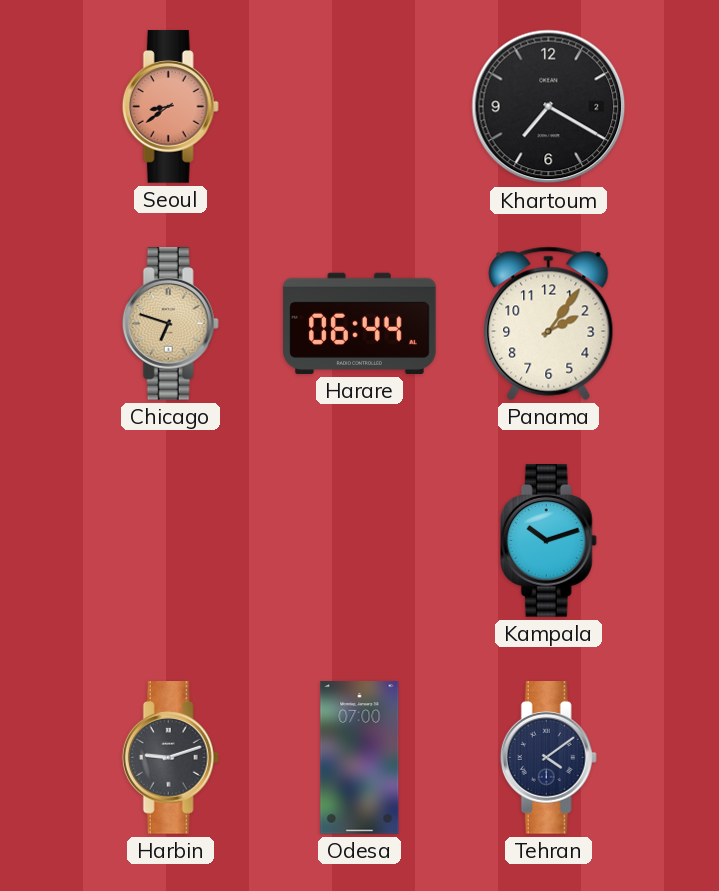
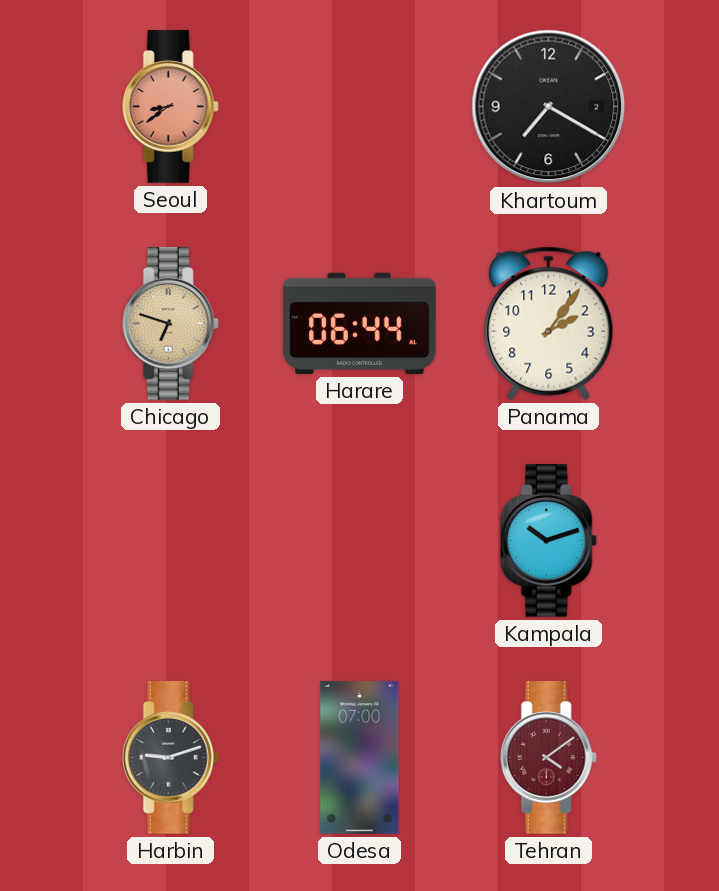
Tehran dial: navy -> burgundy
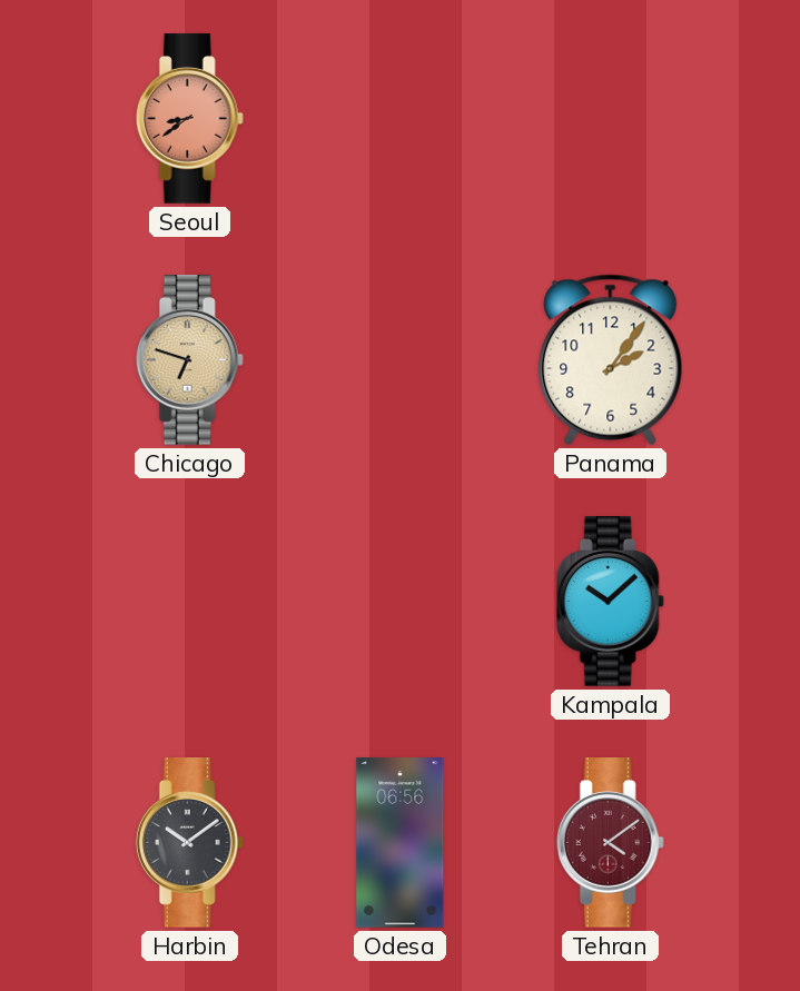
Khartoum: 7:20 -> none
Harare: 06:44 -> none
Kampala: 10:12 -> 10:08
Harbin: 9:12 -> 10:09
Odesa: 07:00 -> 06:56
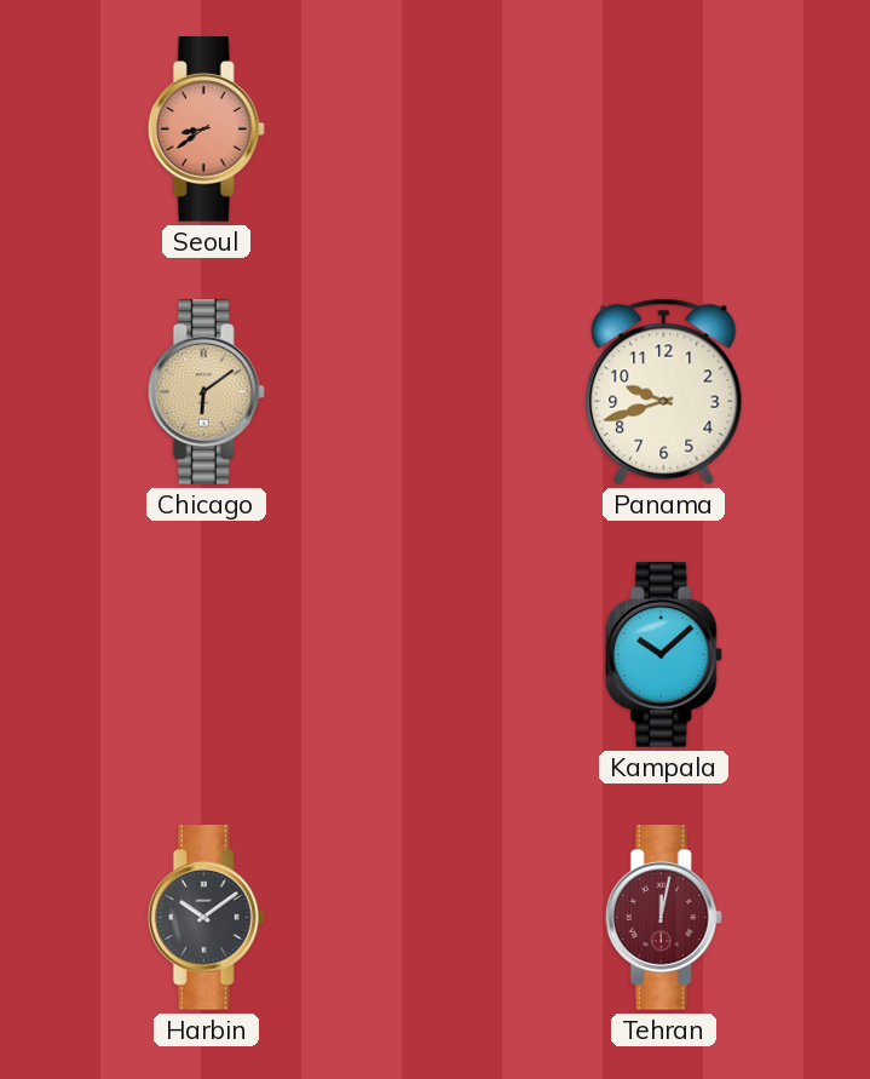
Chicago: 6:48 -> 6:09
Panama: 2:06 -> 9:42
Odesa: 06:56 -> none
Tehran: 4:09 -> 12:02
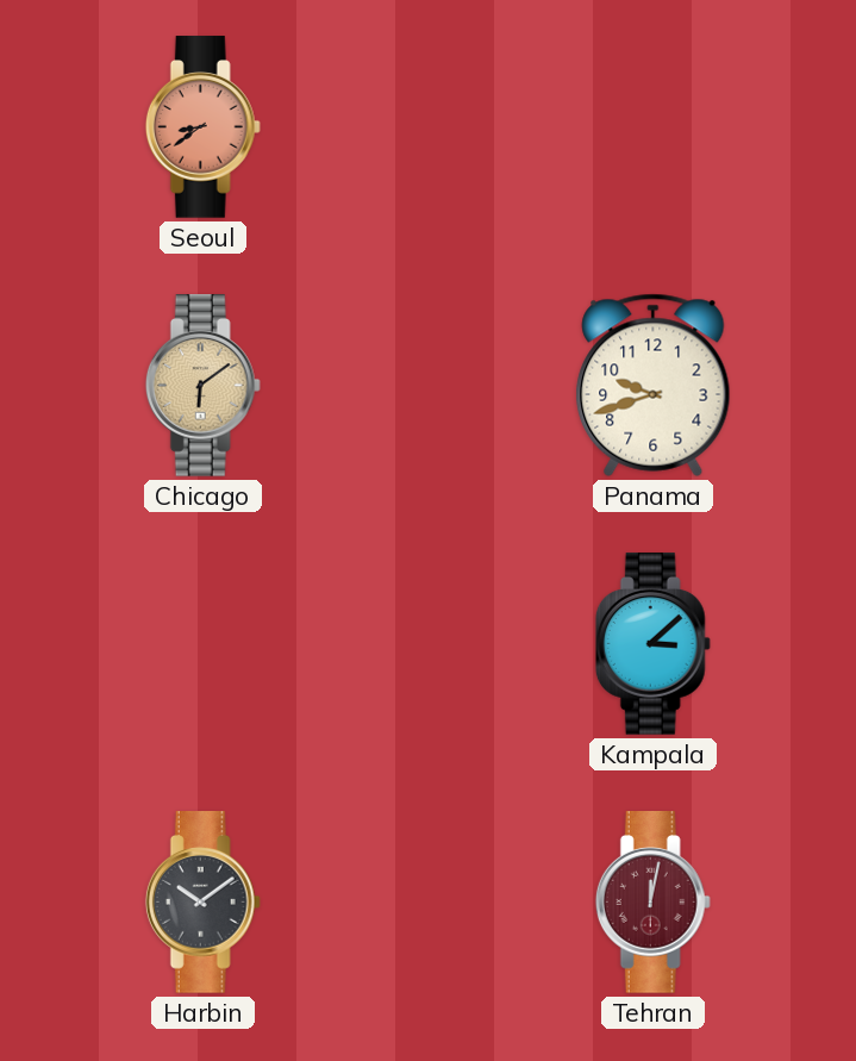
Kampala: 10:08 -> 3:08
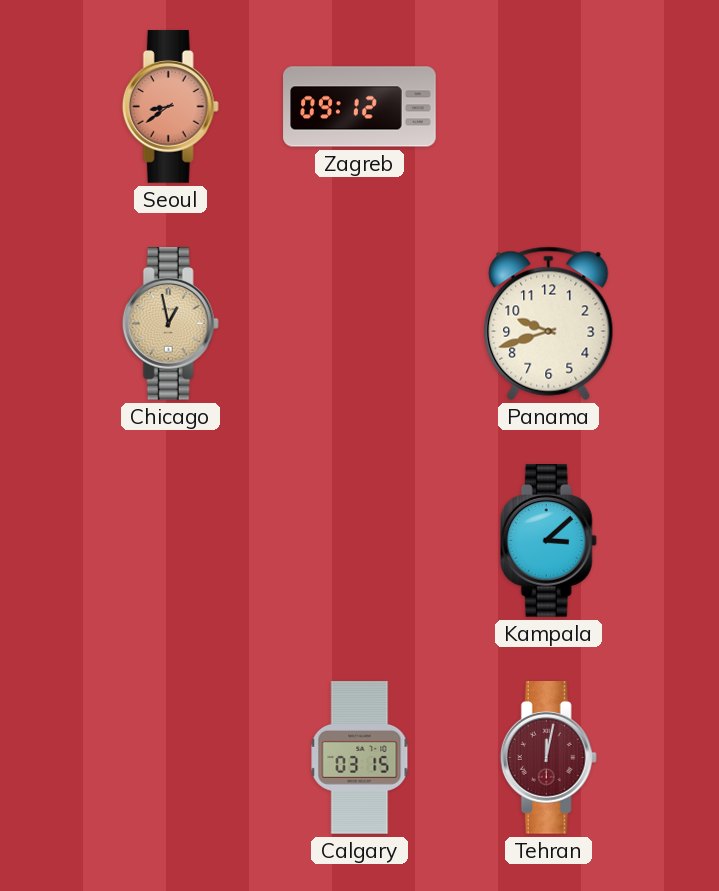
Zagreb: none -> 09:12
Chicago: 6:09 -> 12:58
Harbin: 10:09 -> none
Calgary: none -> 03:15
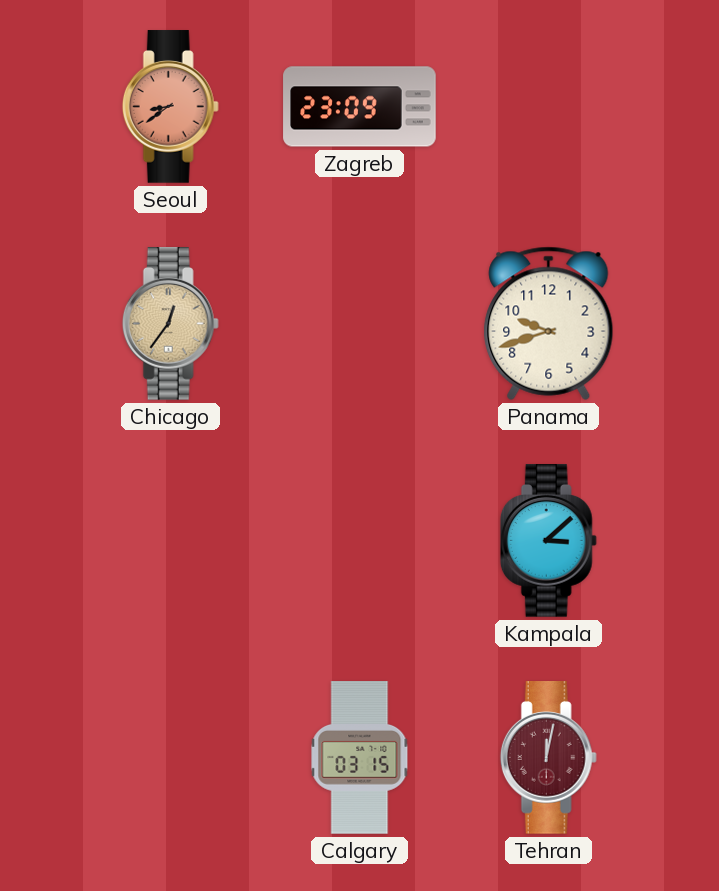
Zagreb: 09:12 -> 23:09
Chicago: 12:58 -> 12:36
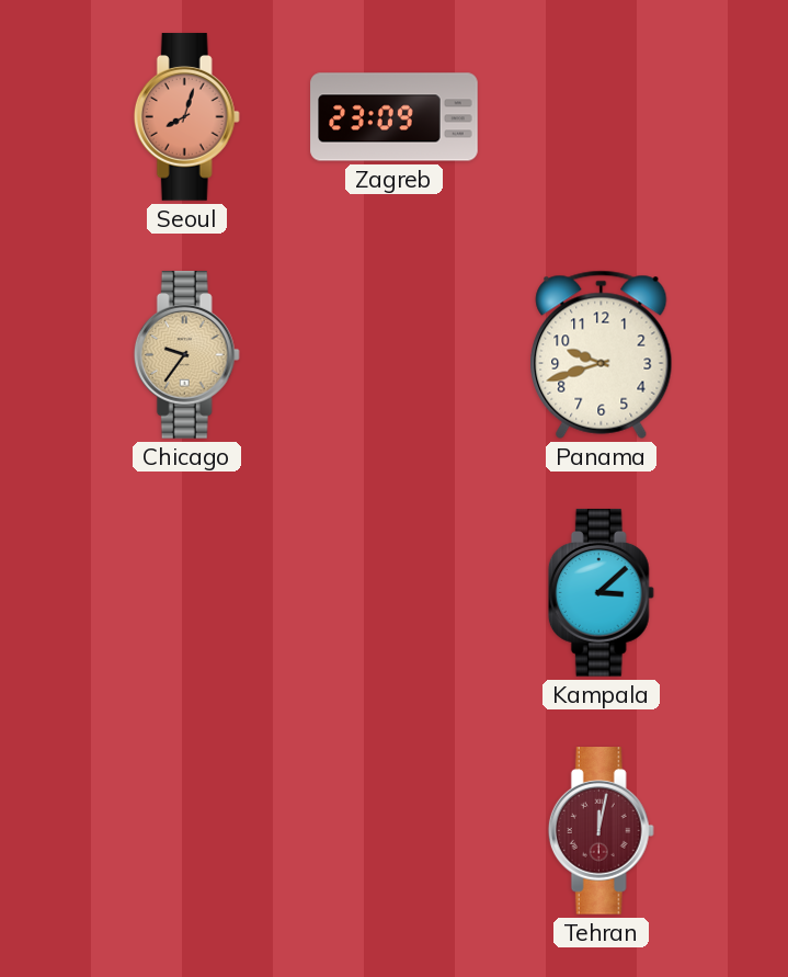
Seoul: 8:39 -> 8:03
Chicago: 12:36 -> 9:36
Calgary: 03:15 -> none
